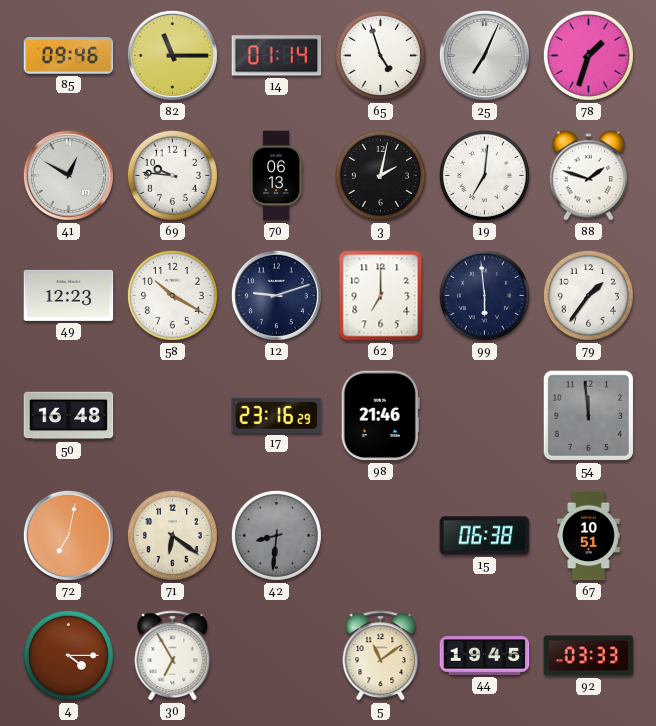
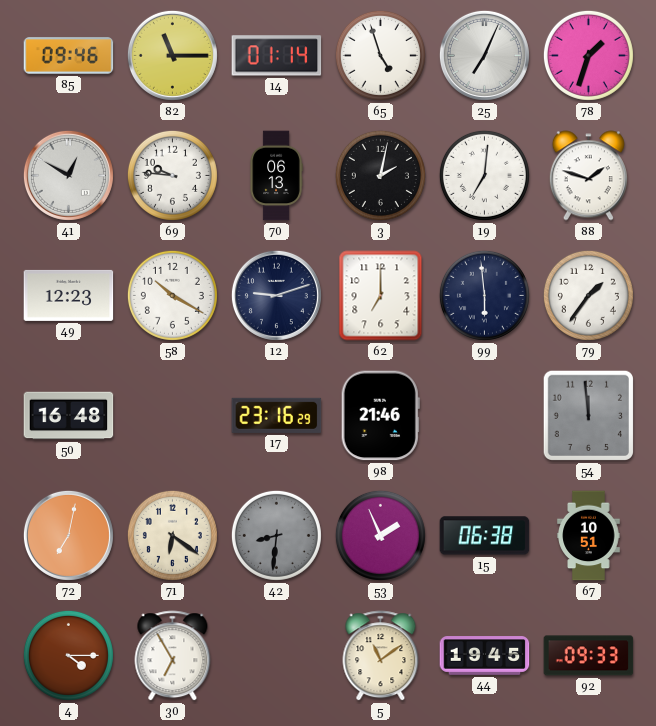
53: none -> 1:56
92: 03:33 -> 09:33
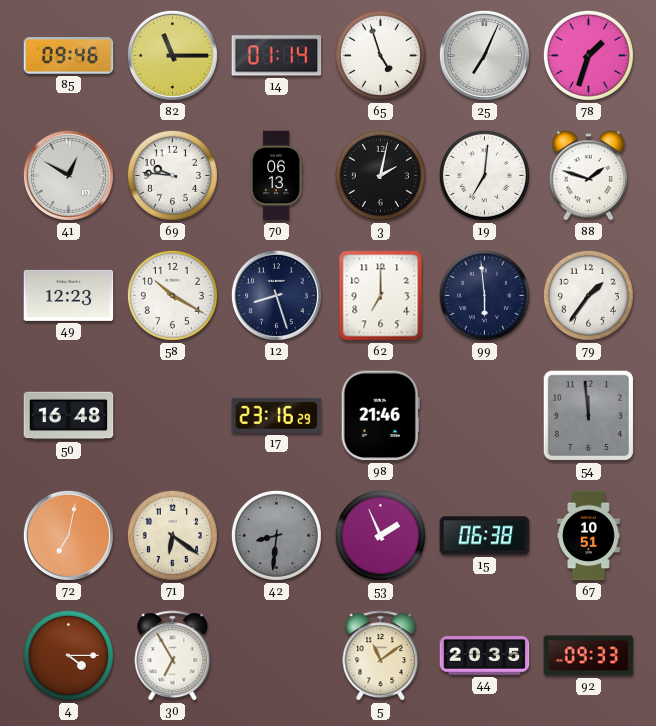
12: 9:12 -> 8:27
44: 19:45 -> 20:35
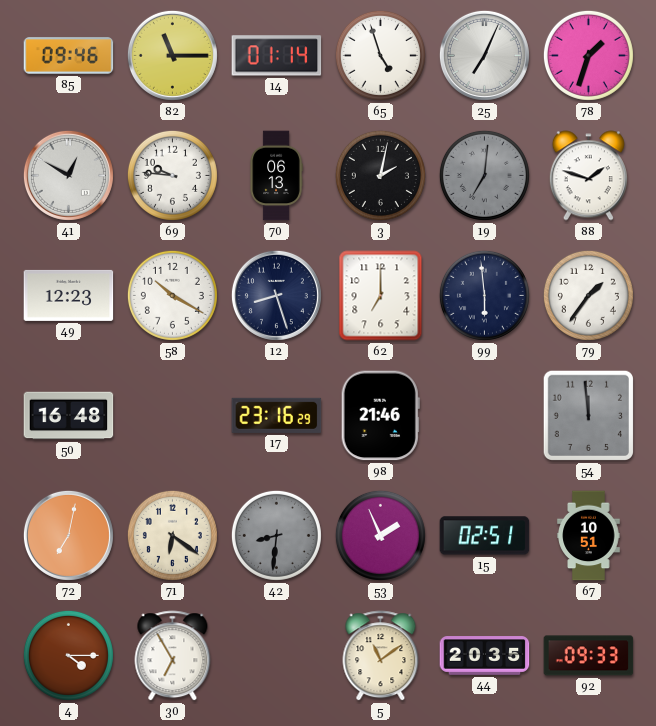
19 dial: white -> grey
15: 06:38 -> 02:51
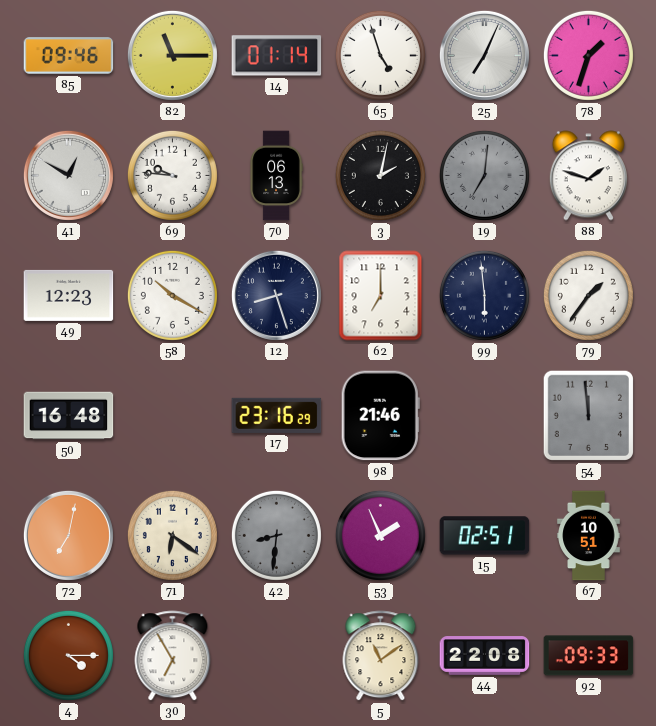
44: 20:35 -> 22:08
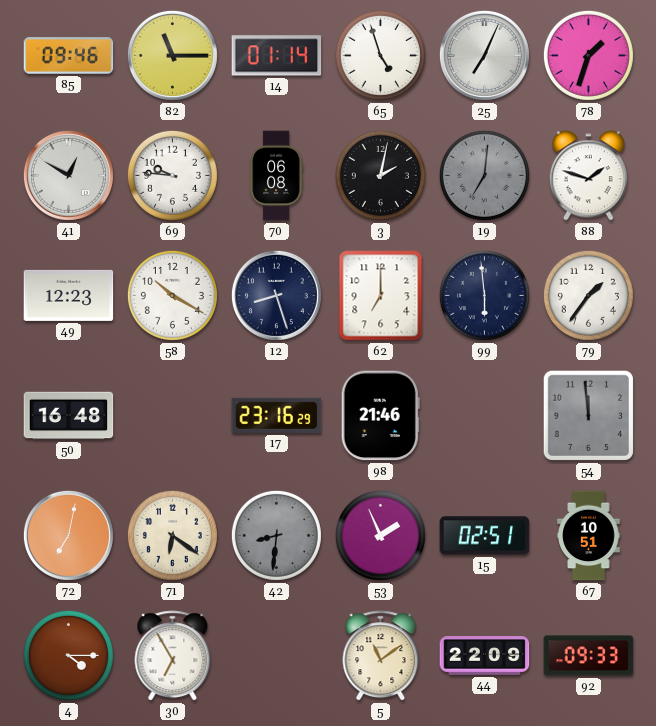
70: 06:13 -> 06:08
44: 22:08 -> 22:09
